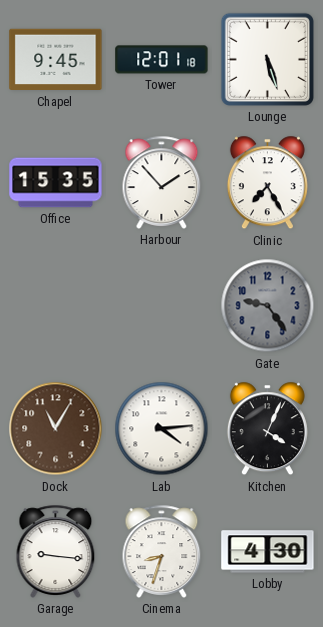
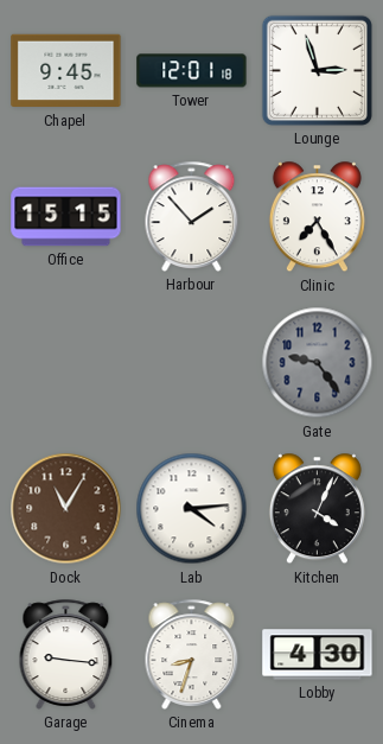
Lounge: 5:27 -> 2:57
Office: 15:35 -> 15:15
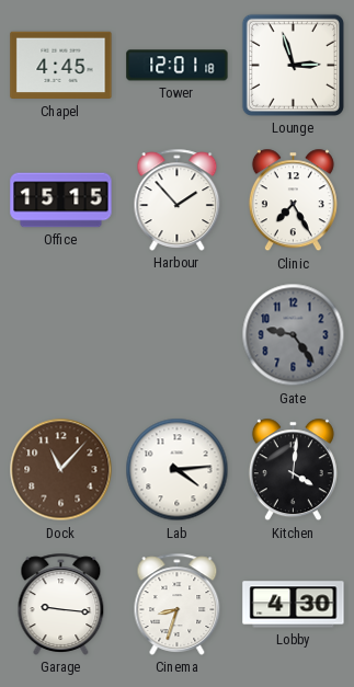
Chapel: 9:45 -> 4:45
Dock: 11:05 -> 11:07
Kitchen: 4:04 -> 4:01
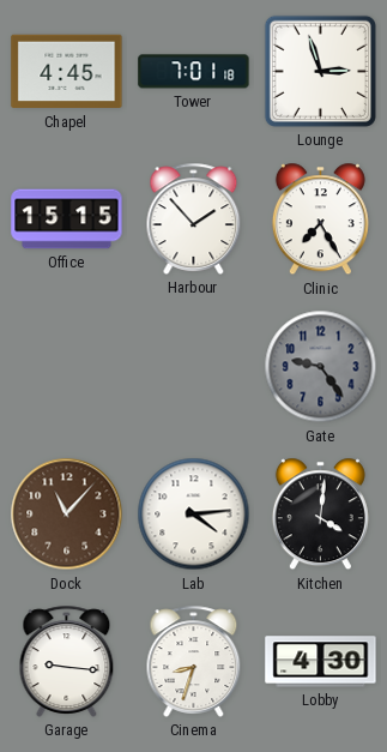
Tower: 12:01 -> 7:01
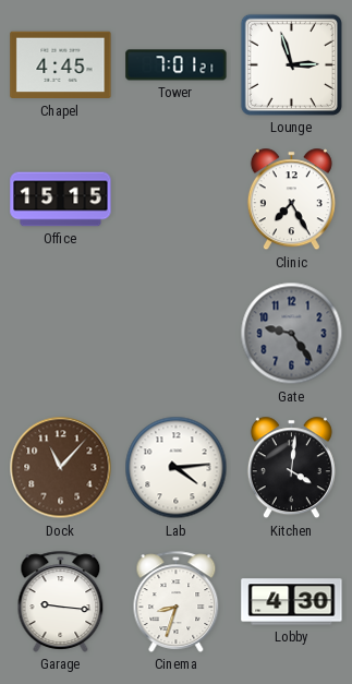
Tower: 7:01:18 -> 7:01:21
Harbour: 1:53 -> none
